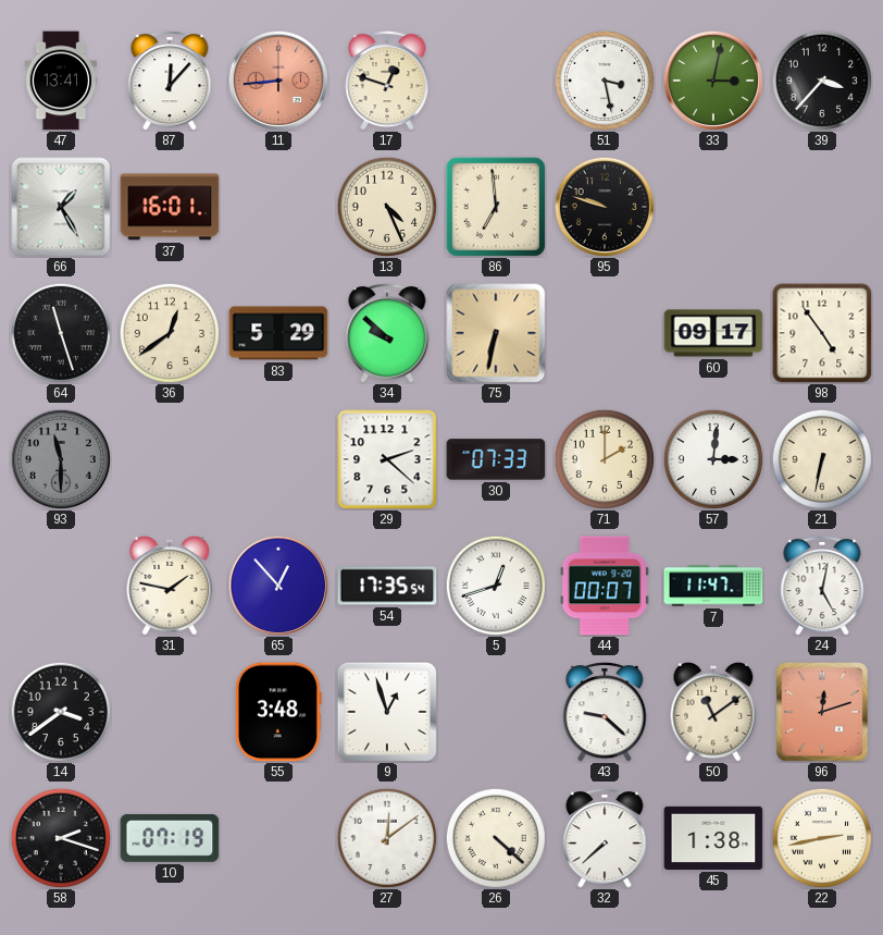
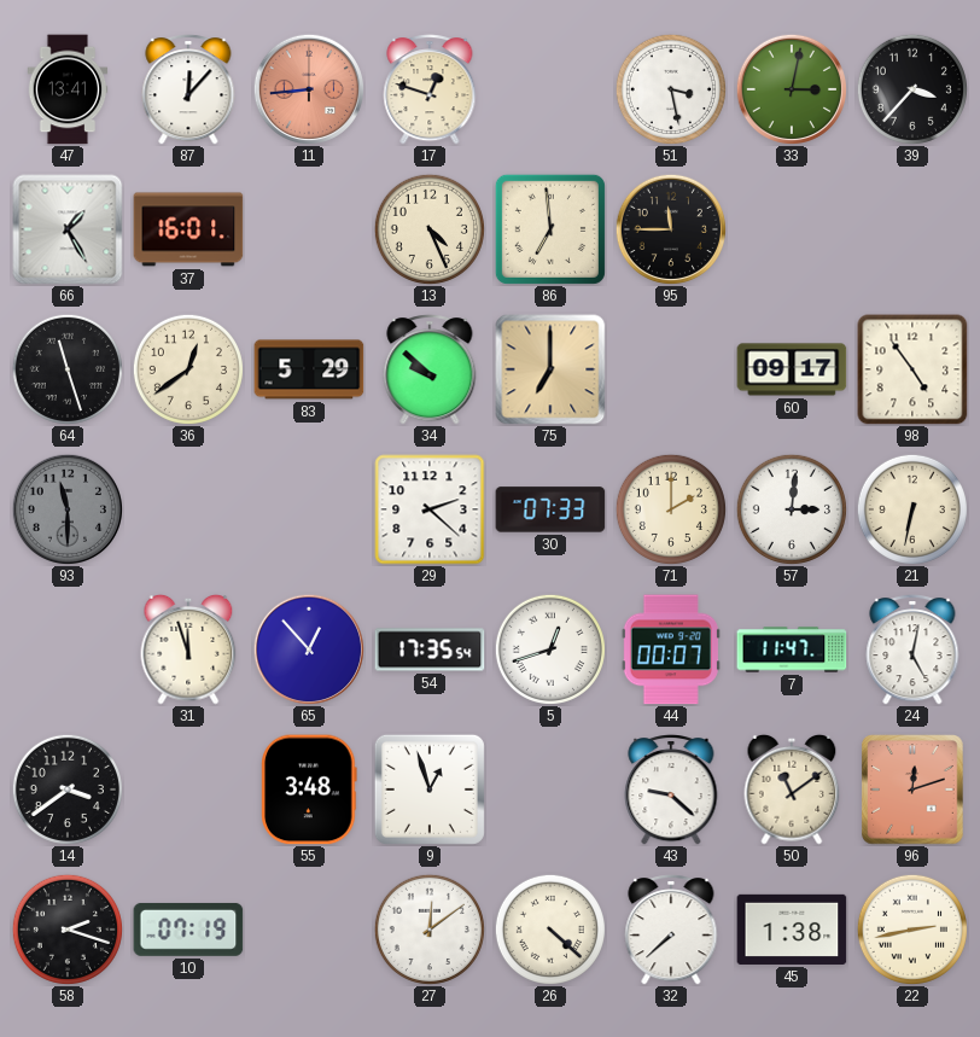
95: 9:48 -> 11:45
75: 6:32 -> 7:00
31: 1:47 -> 11:57
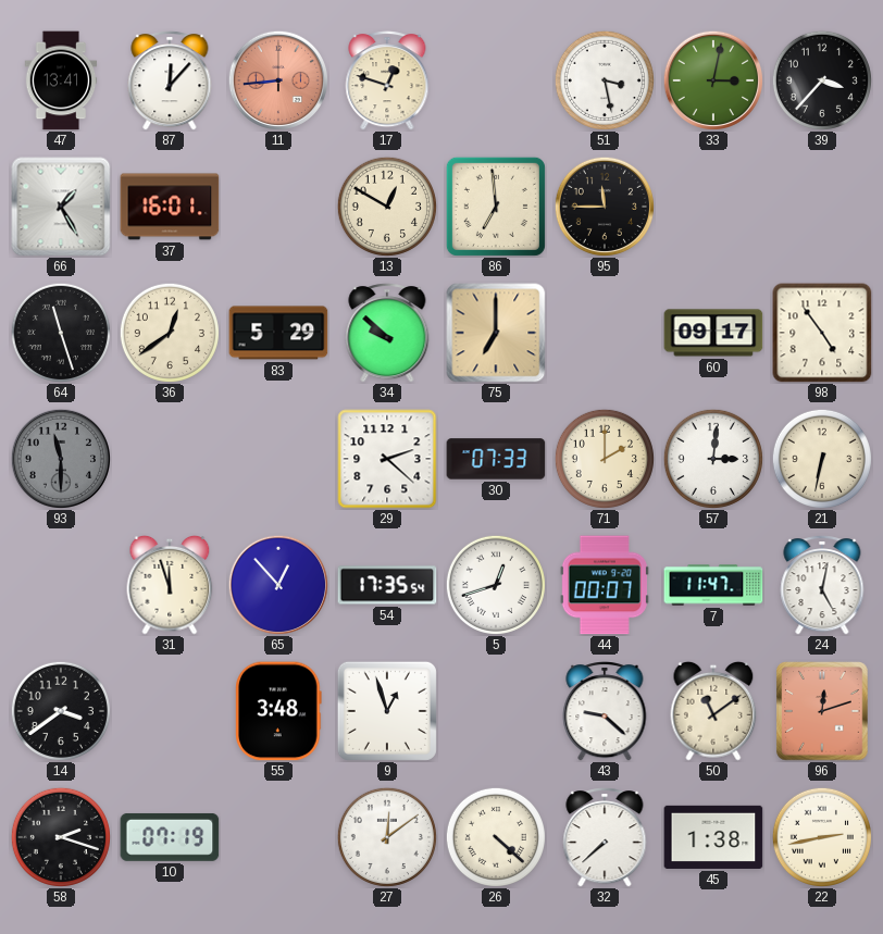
13: 4:26 -> 12:50
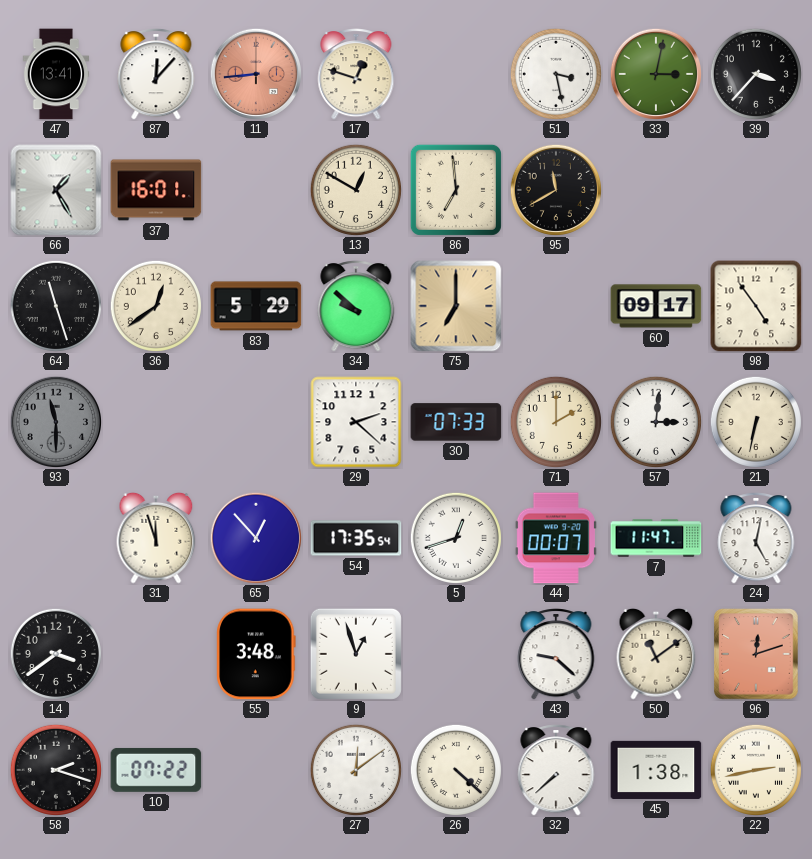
95: 11:45 -> 11:40
10: 07:19 -> 07:22
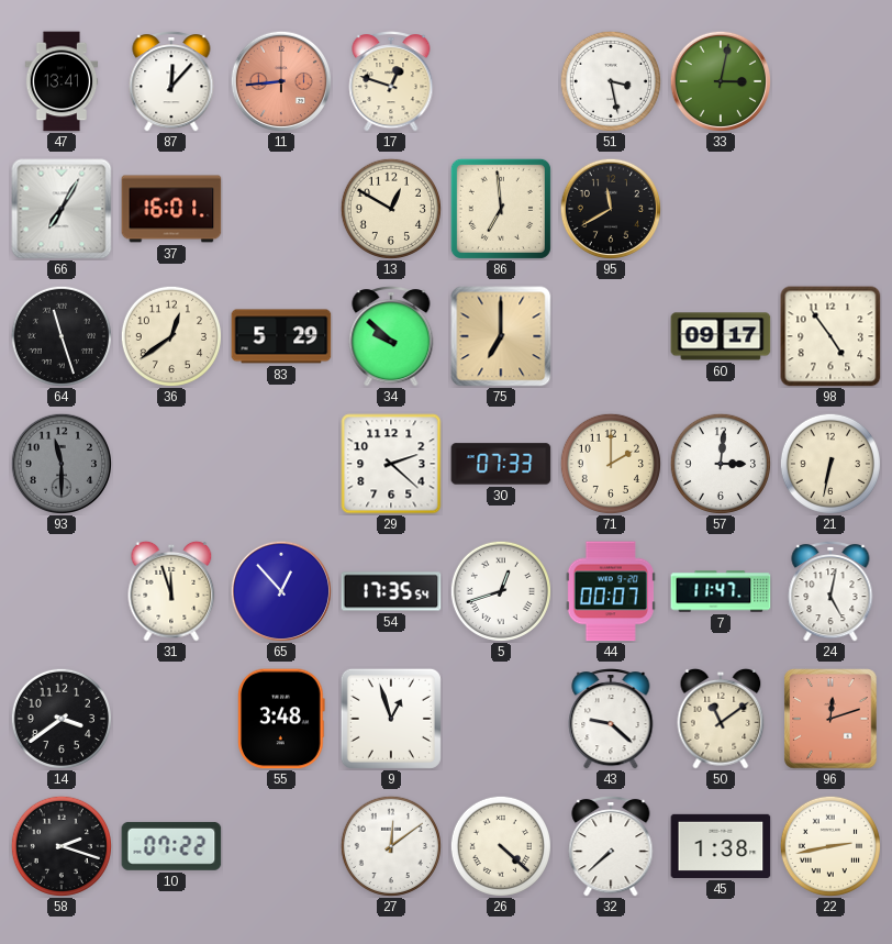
39: 3:37 -> none
66: 1:25 -> 7:05
